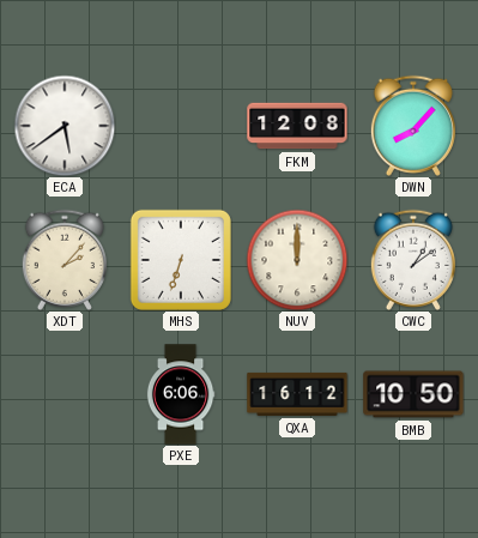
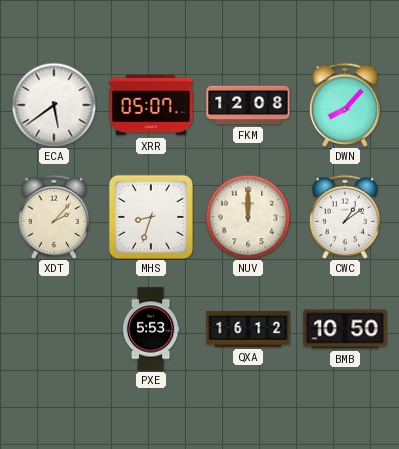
XRR: none -> 05:07
MHS: 6:33 -> 8:33
PXE: 6:06 -> 5:53
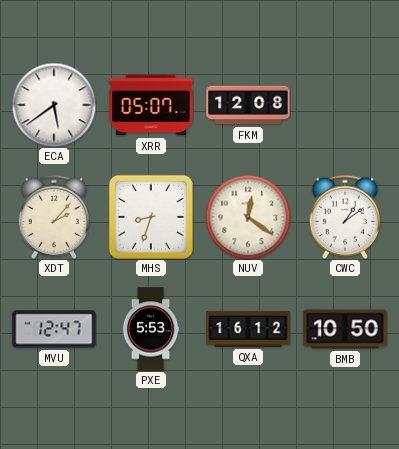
DWN: 8:07 -> none
NUV: 12:00 -> 12:21
MVU: none -> 12:47
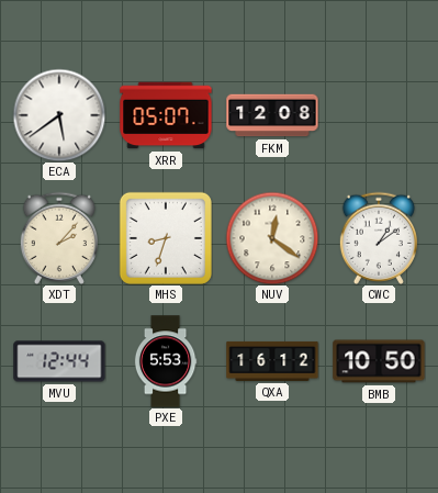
MVU: 12:47 -> 12:44
